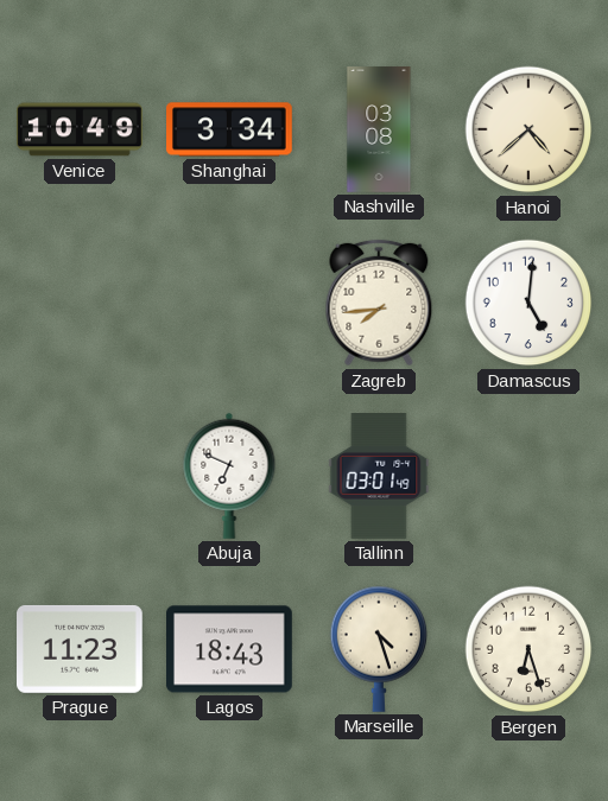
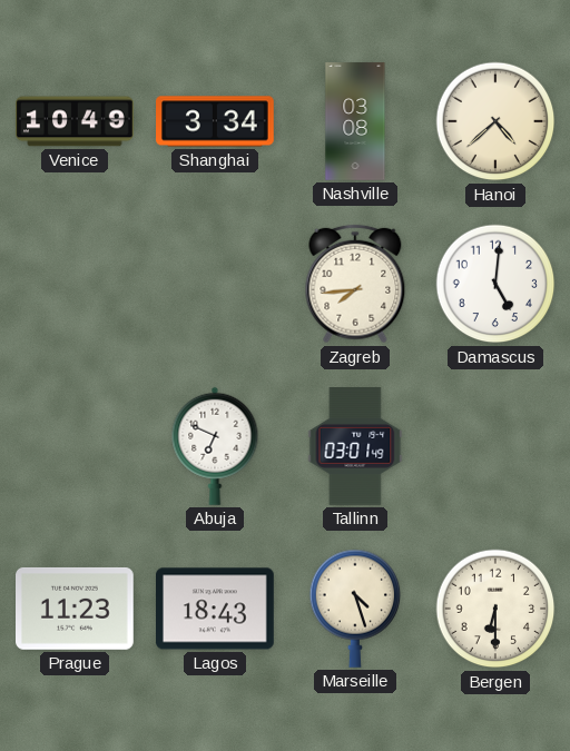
Bergen: 6:27 -> 6:30
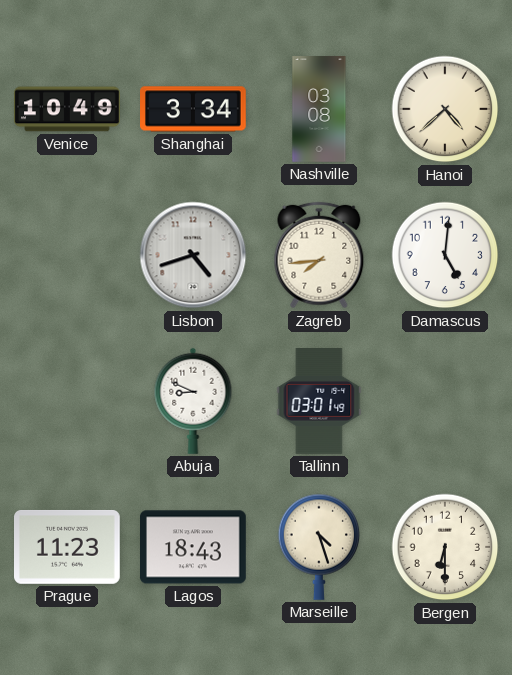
Lisbon: none -> 4:42
Abuja: 6:49 -> 8:49
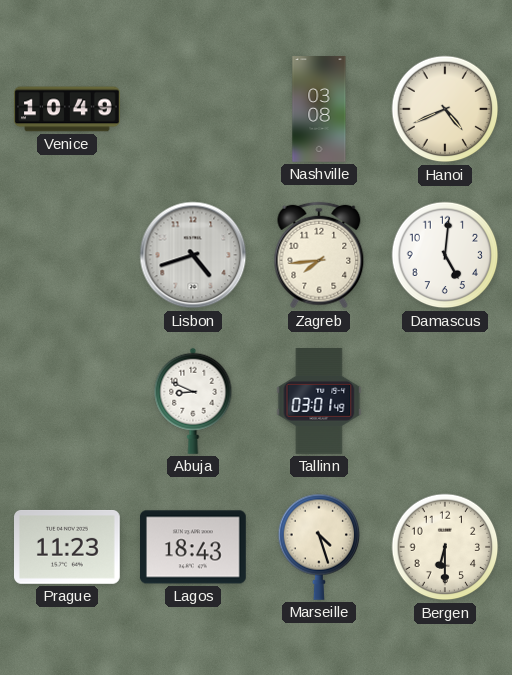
Shanghai: 3:34 -> none
Hanoi: 4:38 -> 4:41
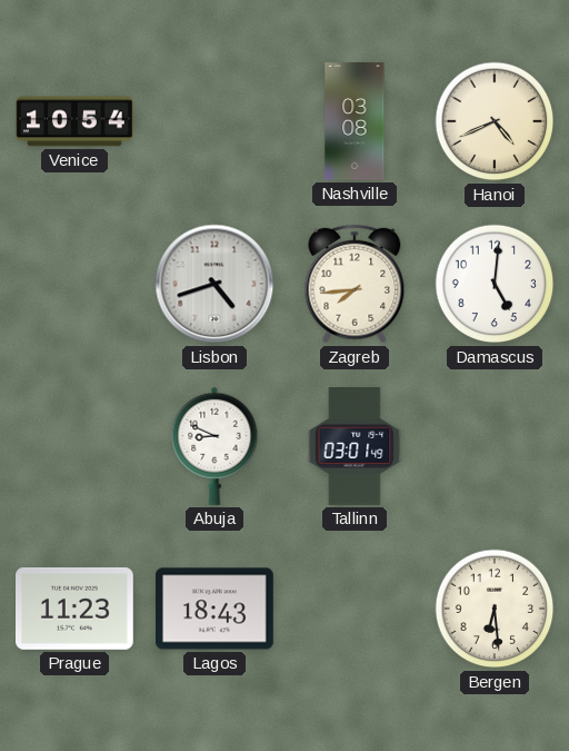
Venice: 10:49 -> 10:54
Marseille: 4:27 -> none
Bergen: 6:30 -> 6:29
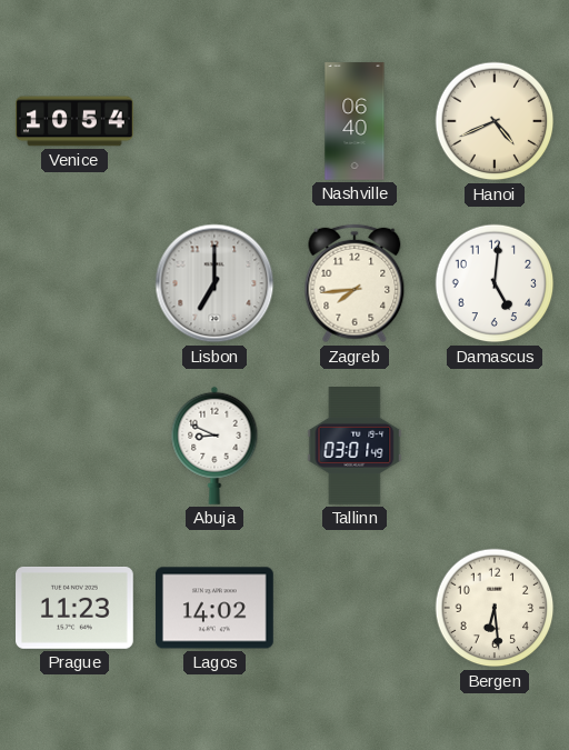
Nashville: 03:08 -> 06:40
Lisbon: 4:42 -> 7:00
Lagos: 18:43 -> 14:02
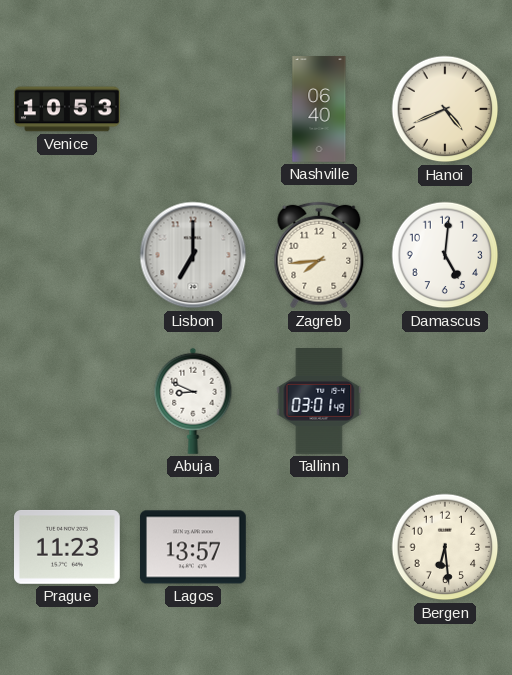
Venice: 10:54 -> 10:53
Lagos: 14:02 -> 13:57
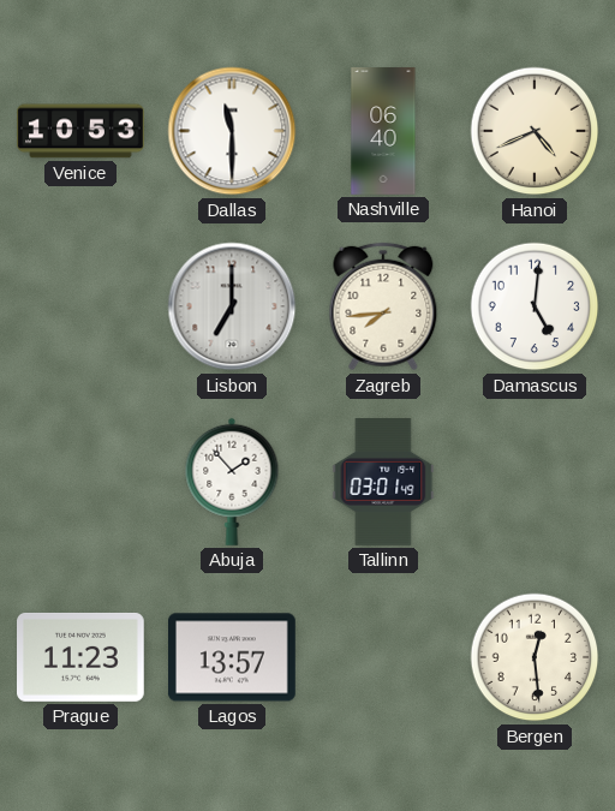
Dallas: none -> 11:30
Abuja: 8:49 -> 1:53
Bergen: 6:29 -> 12:29
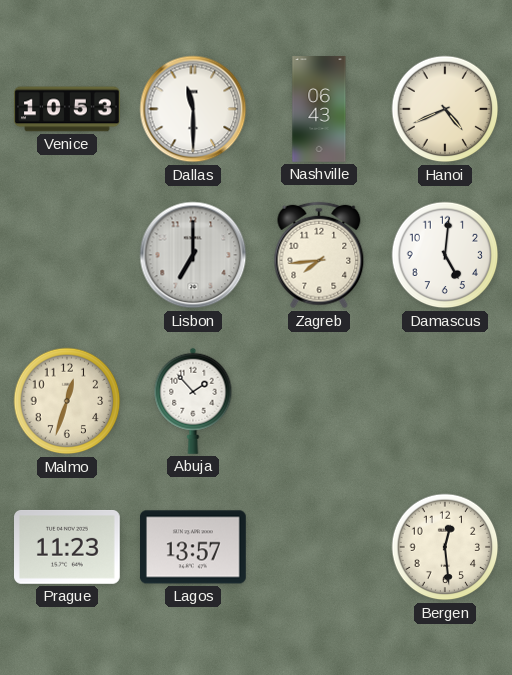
Nashville: 06:40 -> 06:43
Malmo: none -> 12:33
Tallinn: 03:01 -> none
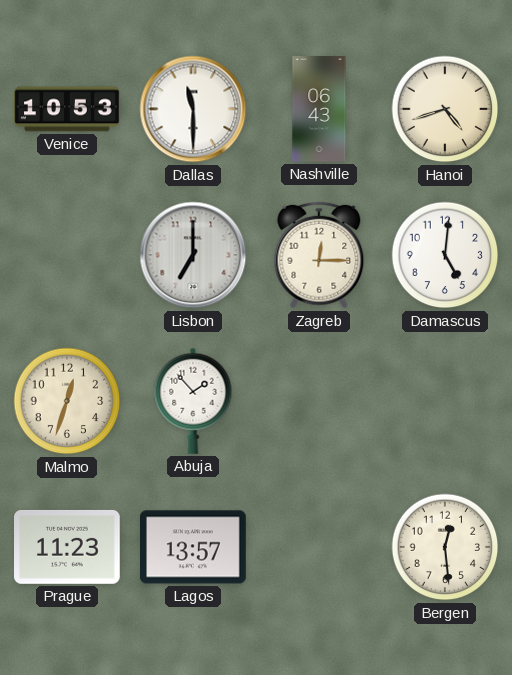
Hanoi: 4:41 -> 4:42
Zagreb: 7:44 -> 12:15
